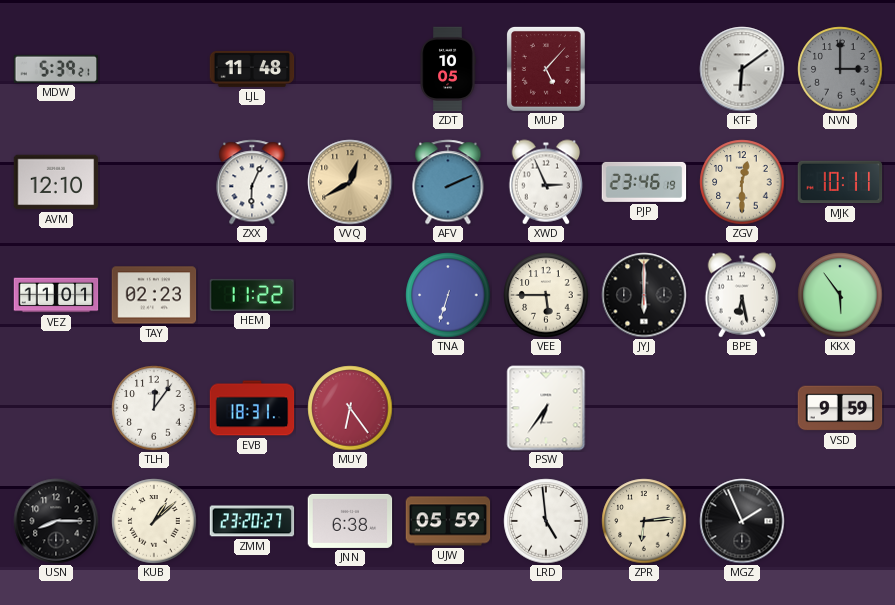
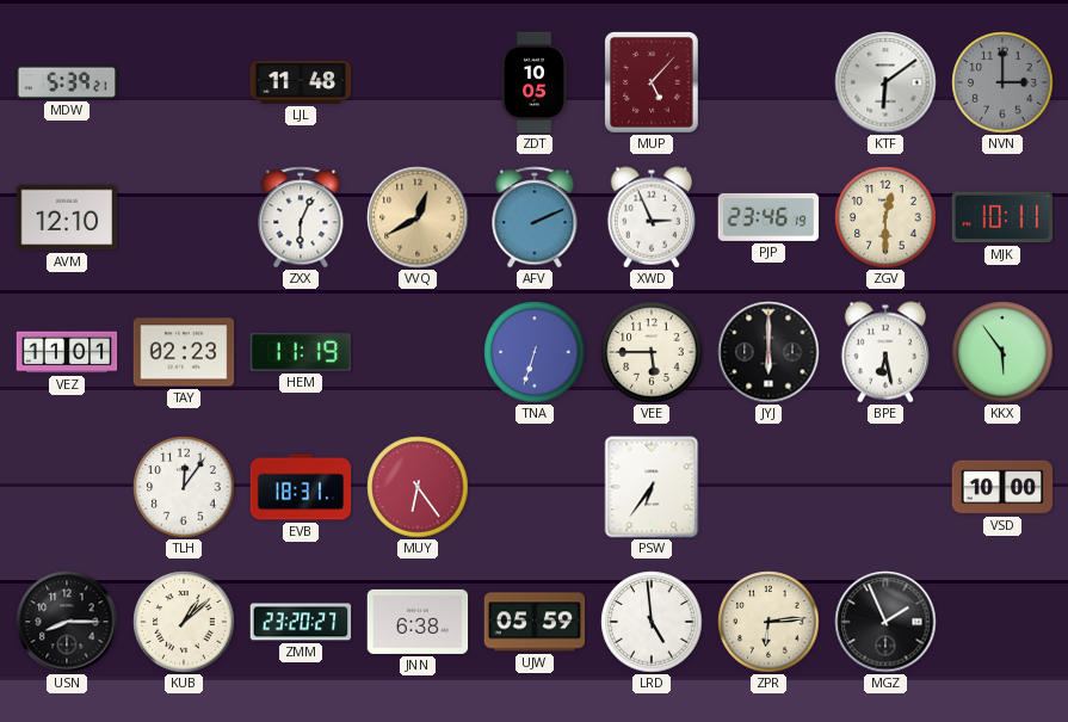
HEM: 11:22 -> 11:19
VSD: 9:59 -> 10:00
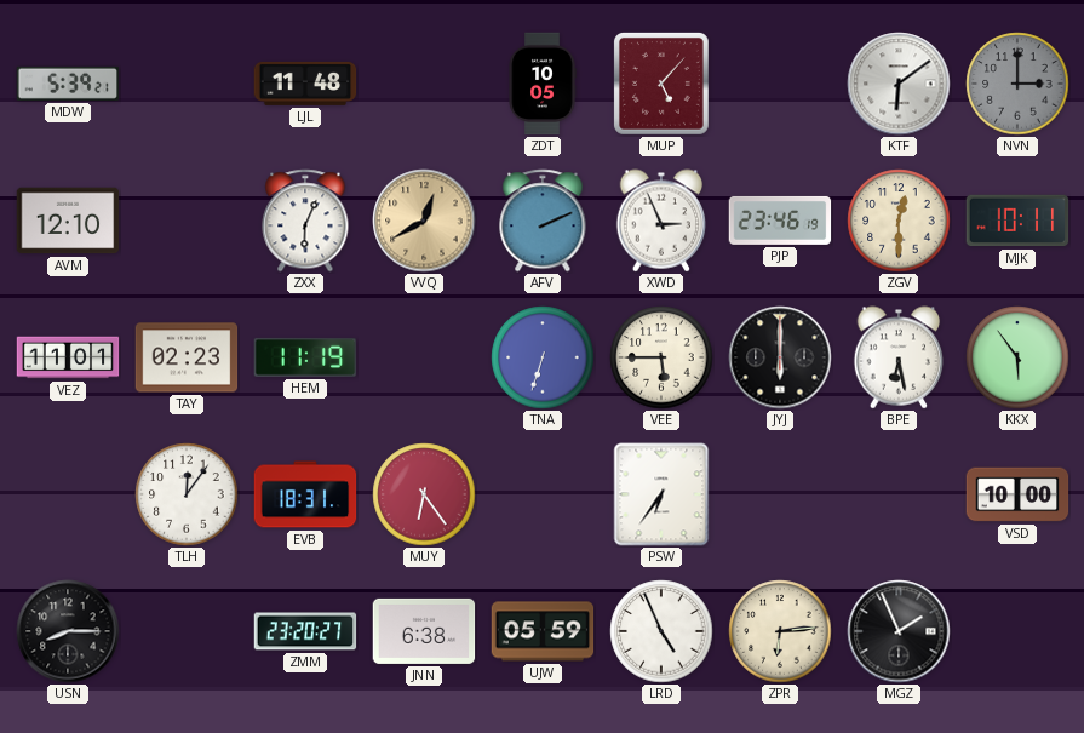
KUB: 1:08 -> none
LRD: 4:59 -> 4:56
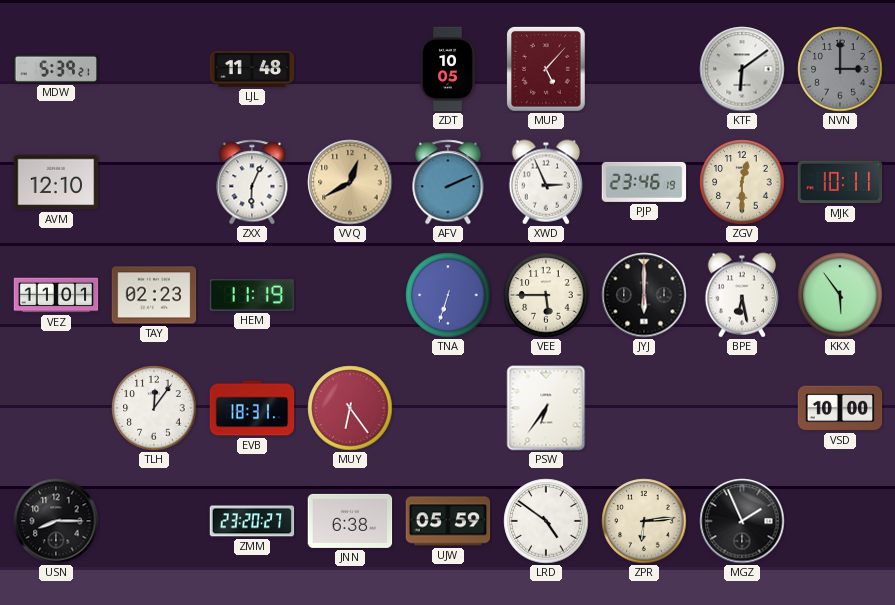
LRD: 4:56 -> 4:51
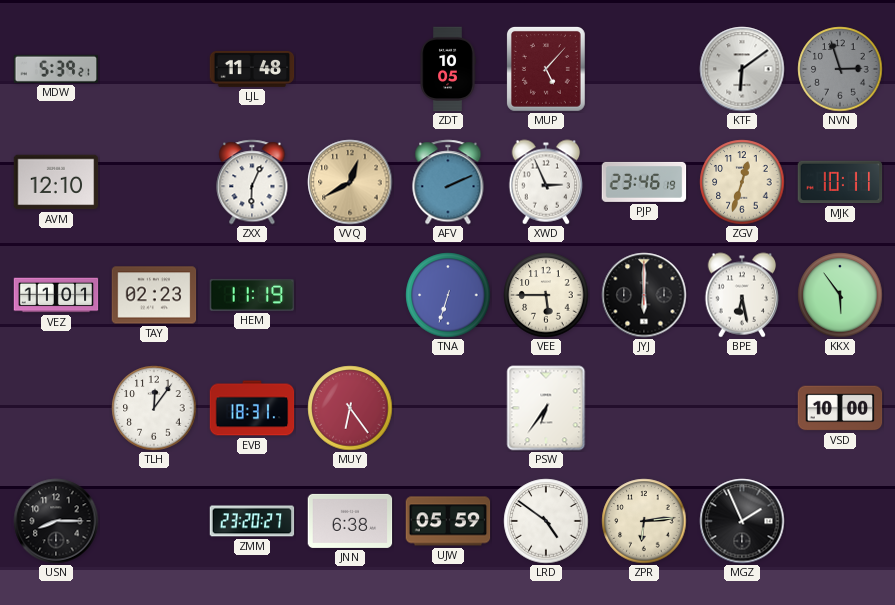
NVN: 3:00 -> 2:57
ZGV: 12:30 -> 12:33
